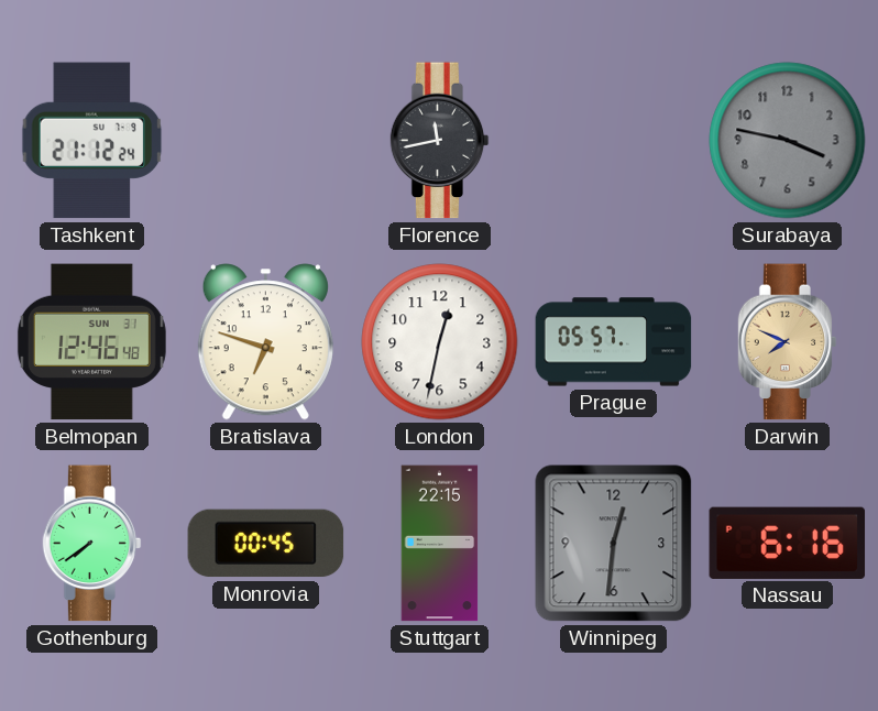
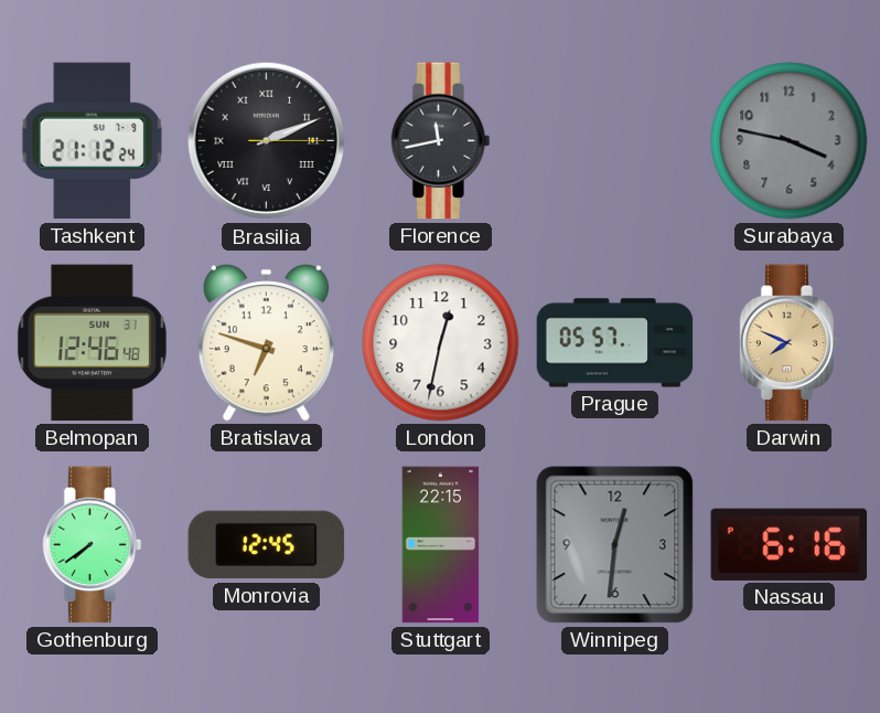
Brasilia: none -> 2:11
Monrovia: 00:45 -> 12:45
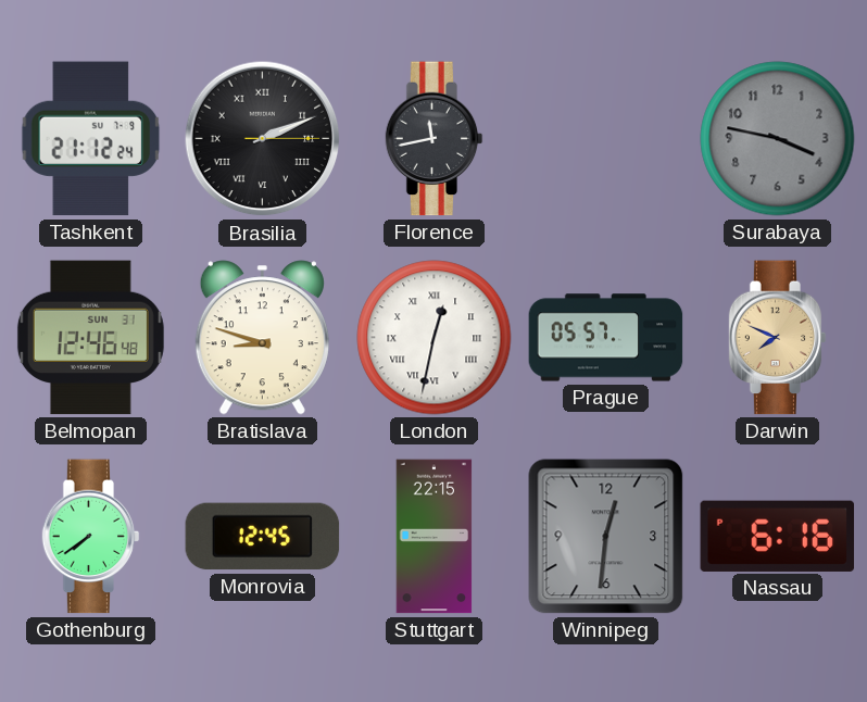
Bratislava: 6:48 -> 8:48
London numerals: Arabic -> Roman
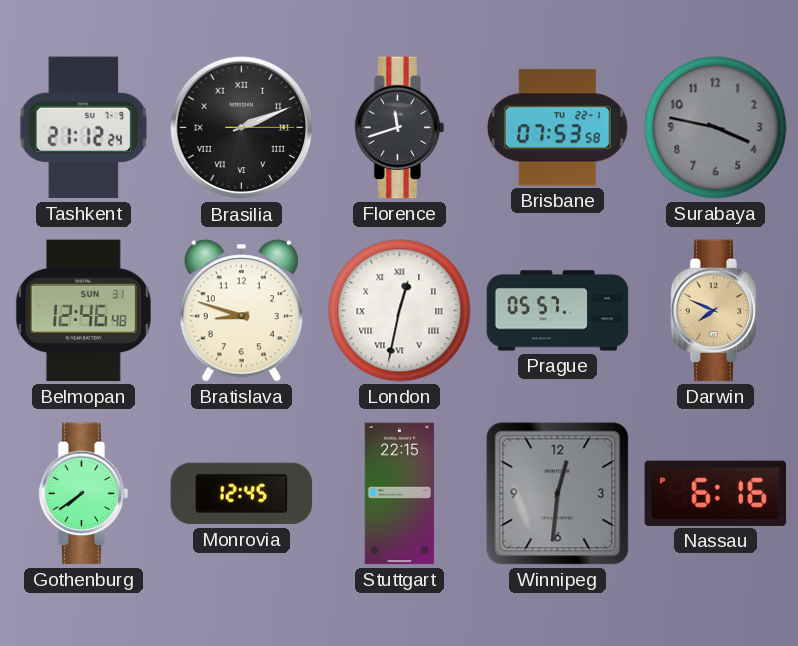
Florence: 11:43 -> 11:42
Brisbane: none -> 07:53
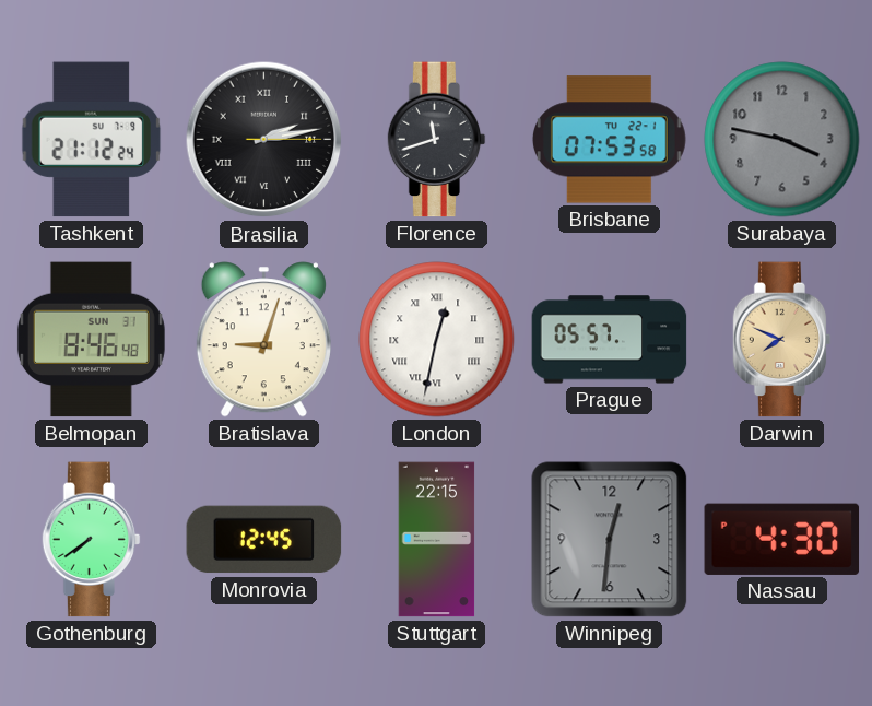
Brasilia: 2:11 -> 2:13
Belmopan: 12:46 -> 8:46
Bratislava: 8:48 -> 9:03
Nassau: 6:16 -> 4:30
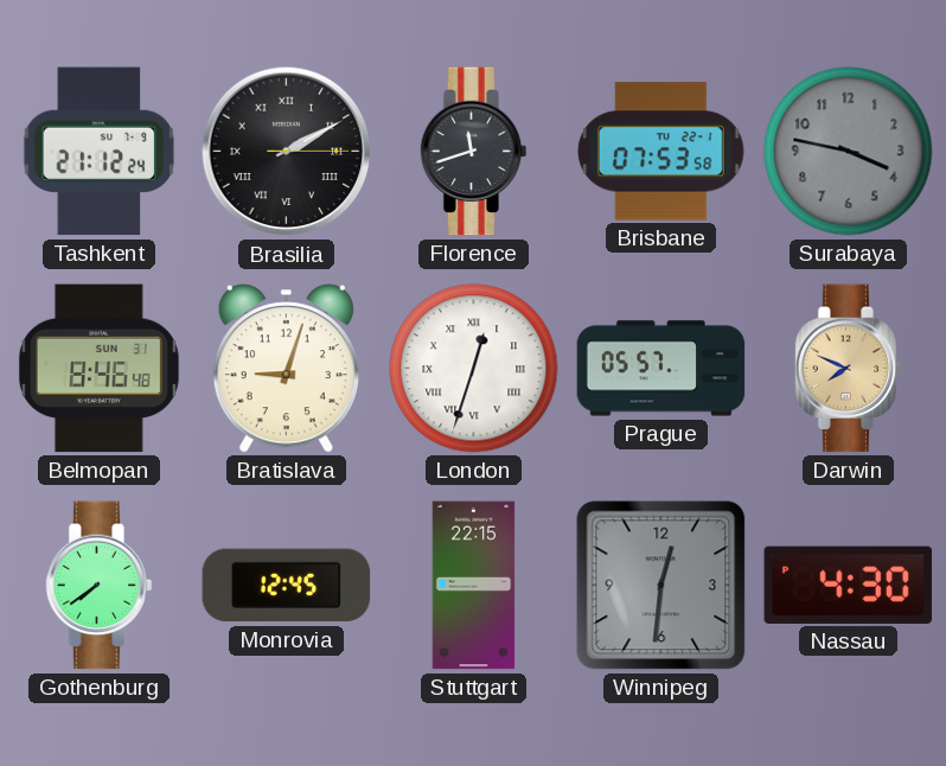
Brasilia: 2:13 -> 2:10
London: 12:32 -> 12:33
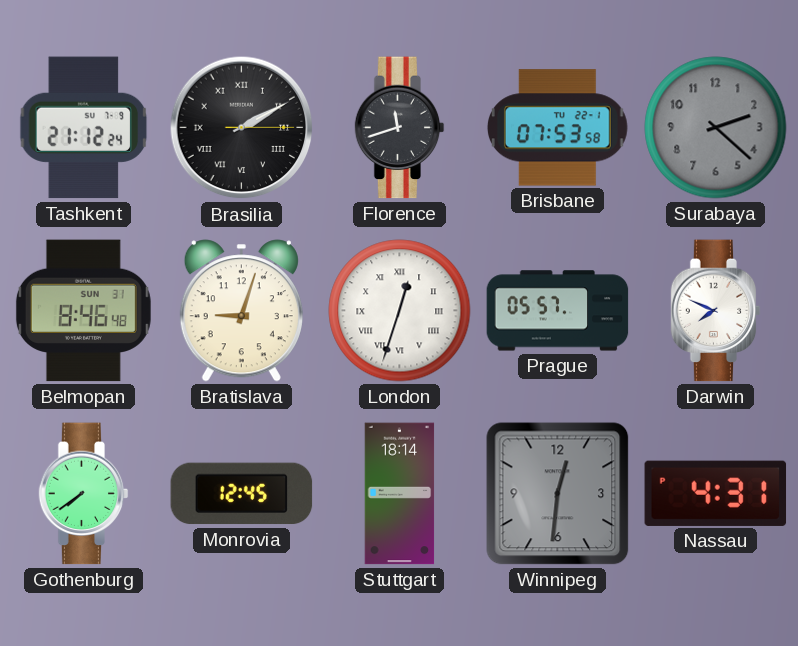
Surabaya: 3:47 -> 2:22
Darwin dial: champagne -> white
Stuttgart: 22:15 -> 18:14
Nassau: 4:30 -> 4:31
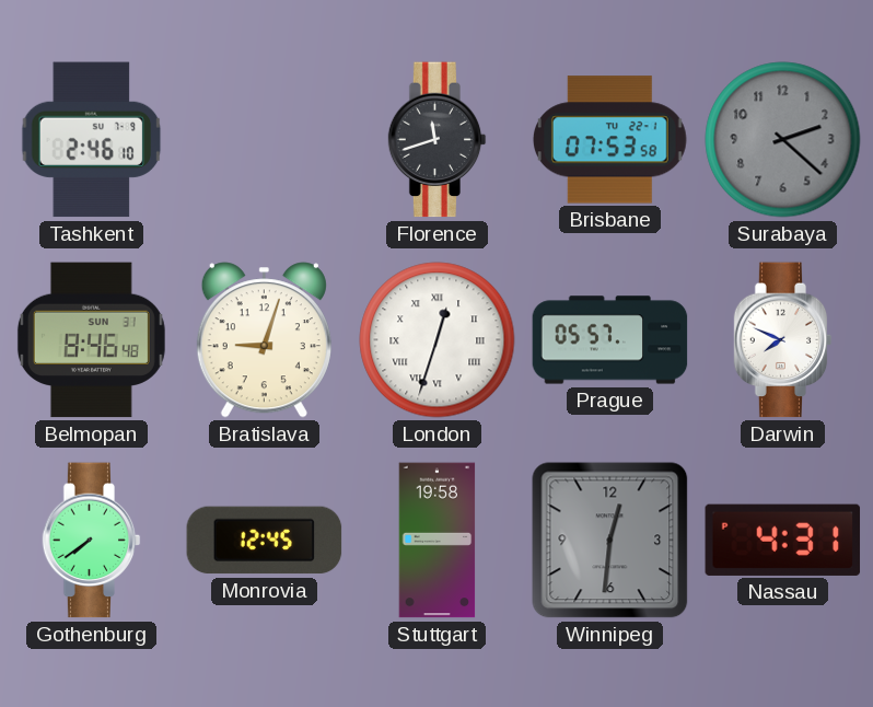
Tashkent: 21:12 -> 2:46
Brasilia: 2:10 -> none
Stuttgart: 18:14 -> 19:58
